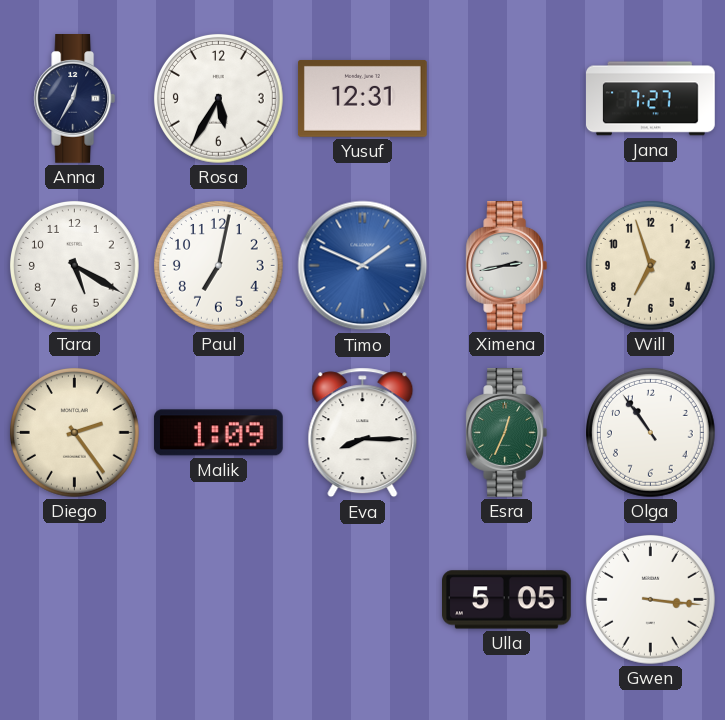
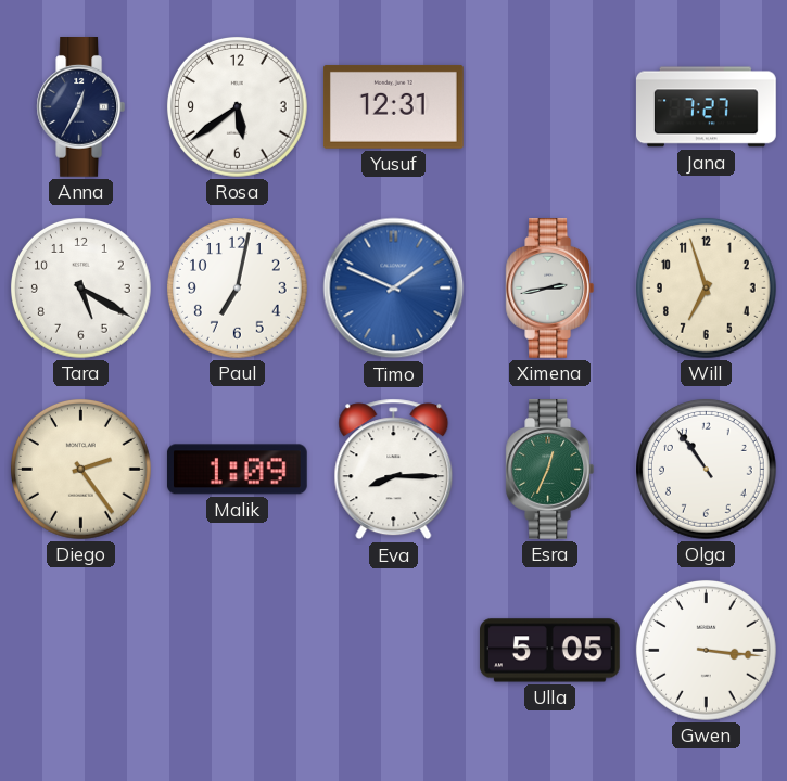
Rosa: 5:35 -> 5:39
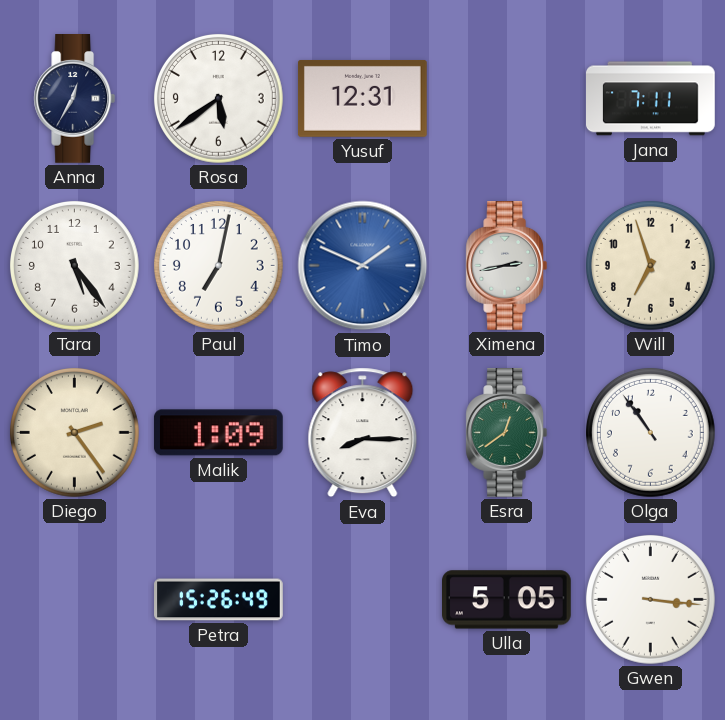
Jana: 7:27 -> 7:11
Tara: 5:20 -> 5:24
Esra: 12:34 -> 12:39
Petra: none -> 15:26
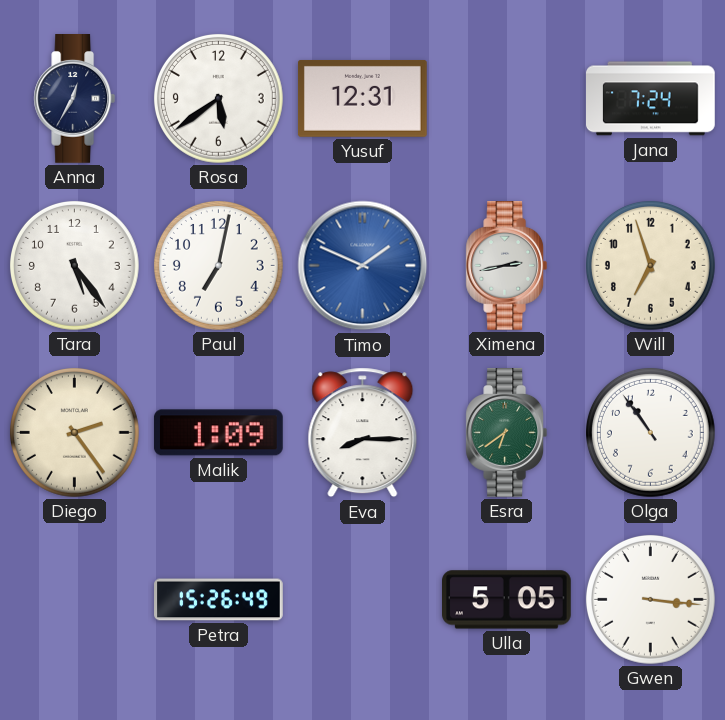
Jana: 7:11 -> 7:24
Esra: 12:39 -> 6:39
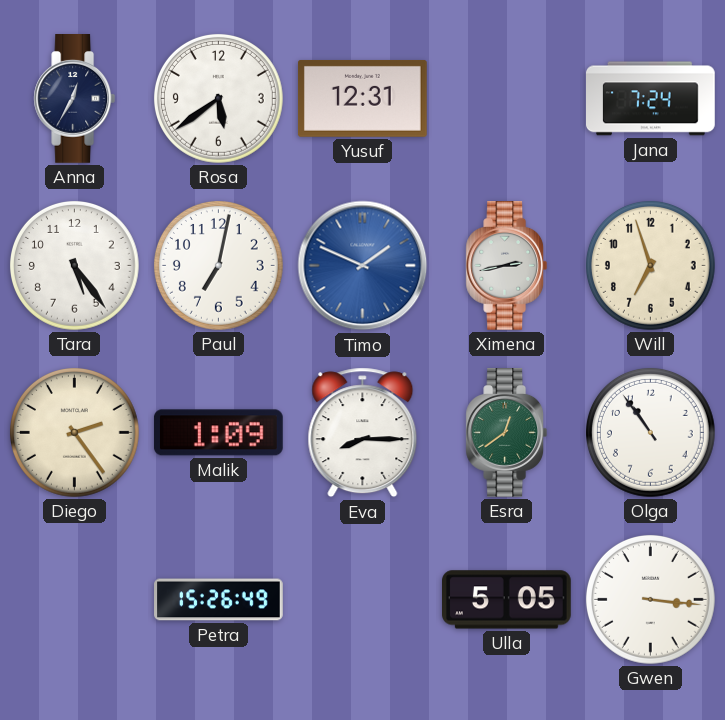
Esra: 6:39 -> 12:39
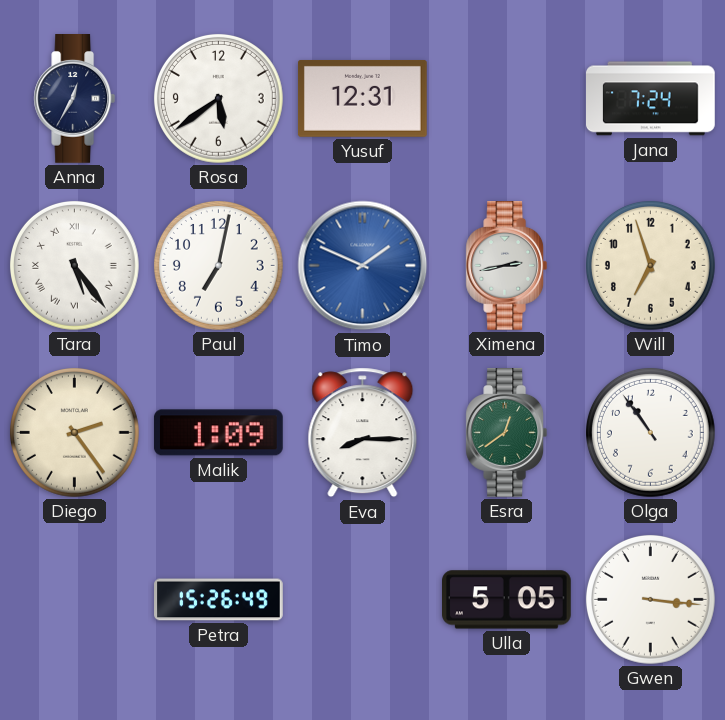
Tara numerals: Arabic -> Roman
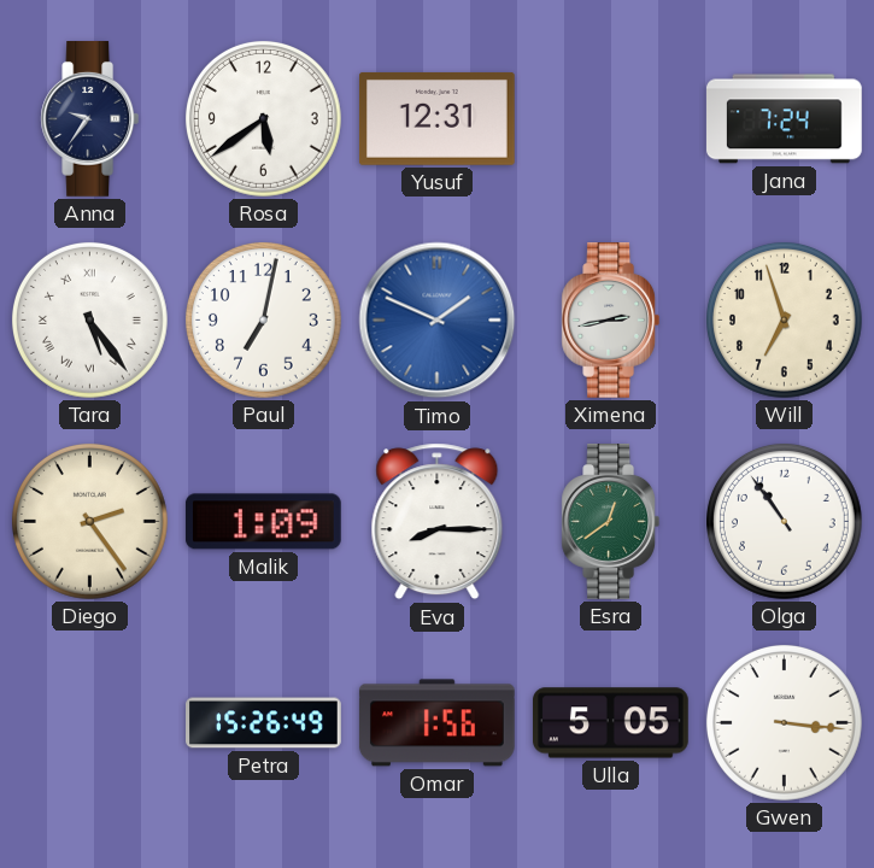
Anna: 12:35 -> 9:36
Omar: none -> 1:56
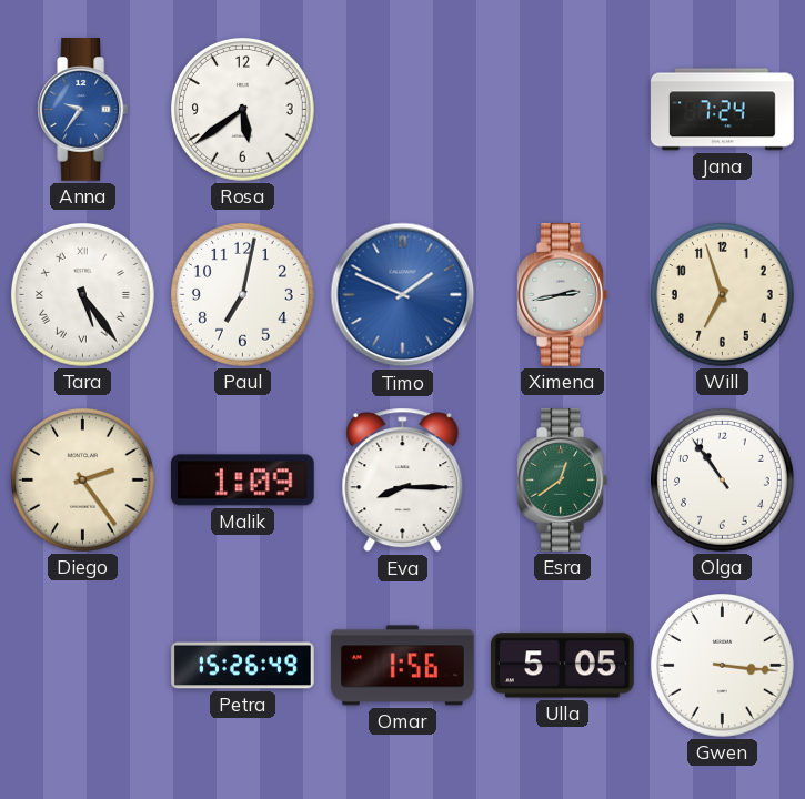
Anna dial: navy -> blue
Yusuf: 12:31 -> none
